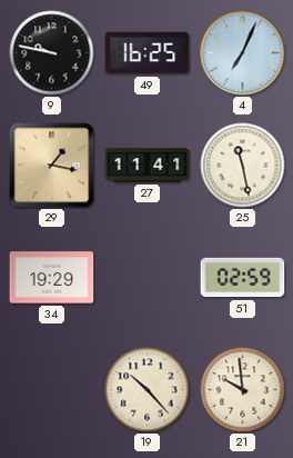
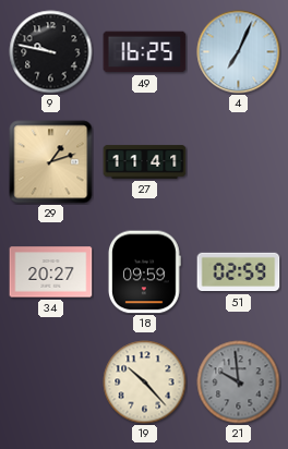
29: 1:17 -> 1:12
25: 11:28 -> none
34: 19:29 -> 20:27
18: none -> 09:59
21 dial: cream -> grey
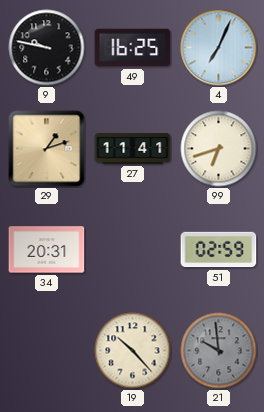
99: none -> 6:42
34: 20:27 -> 20:31
18: 09:59 -> none
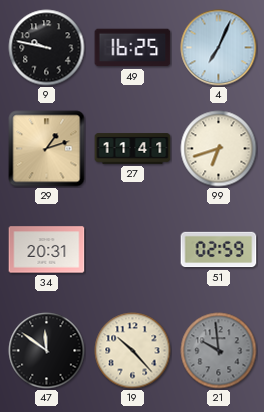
47: none -> 11:51
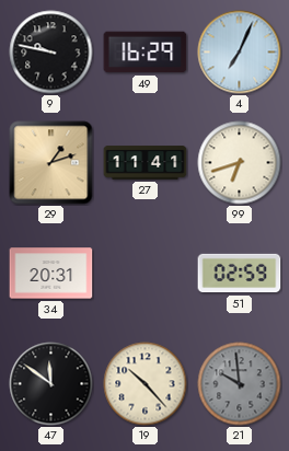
49: 16:25 -> 16:29
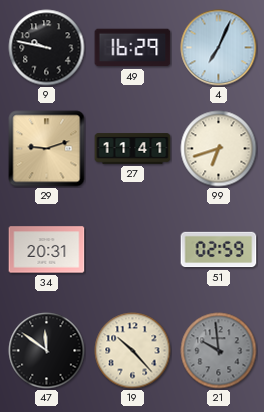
29: 1:12 -> 9:12
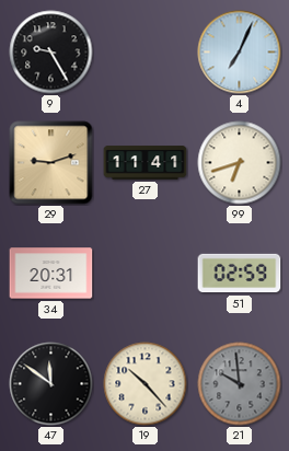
9: 9:47 -> 9:25
49: 16:29 -> none
